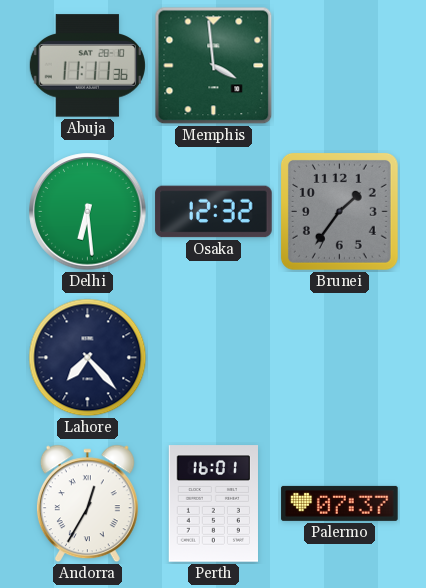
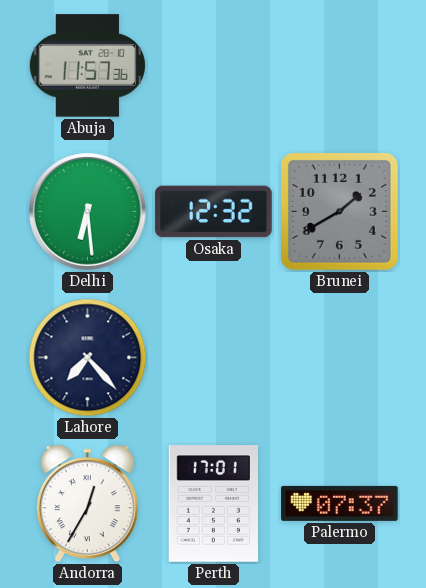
Abuja: 11:11 -> 11:57
Memphis: 3:59 -> none
Brunei: 1:36 -> 1:40
Perth: 16:01 -> 17:01
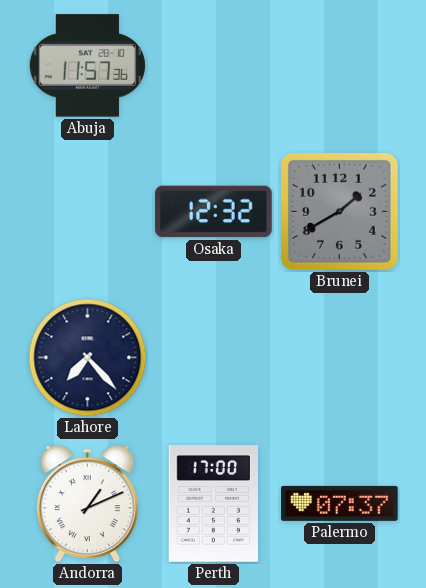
Delhi: 6:29 -> none
Andorra: 12:35 -> 1:11
Perth: 17:01 -> 17:00
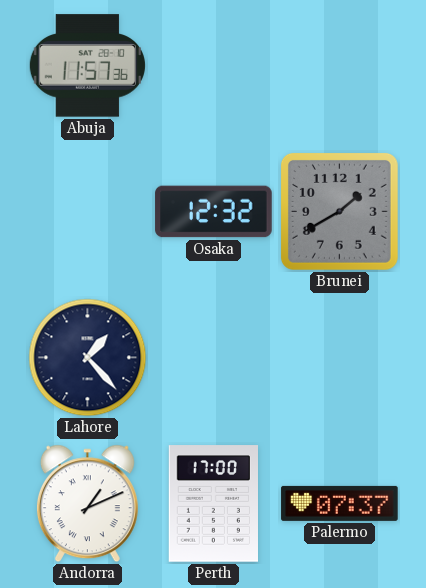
Lahore: 7:23 -> 1:23
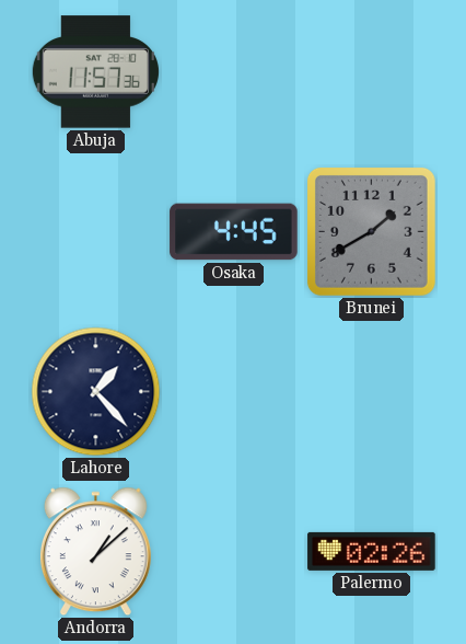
Osaka: 12:32 -> 4:45
Andorra: 1:11 -> 1:08
Perth: 17:00 -> none
Palermo: 07:37 -> 02:26
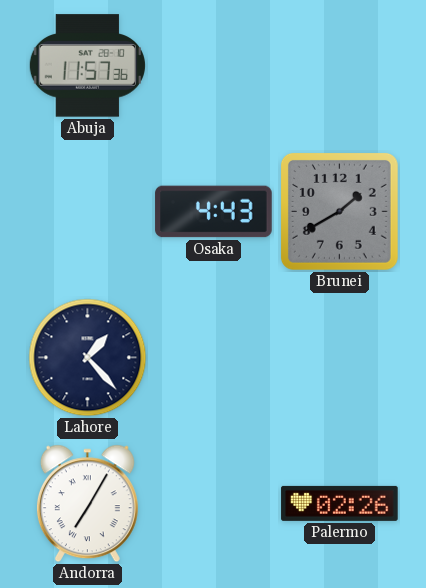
Osaka: 4:45 -> 4:43
Andorra: 1:08 -> 7:05
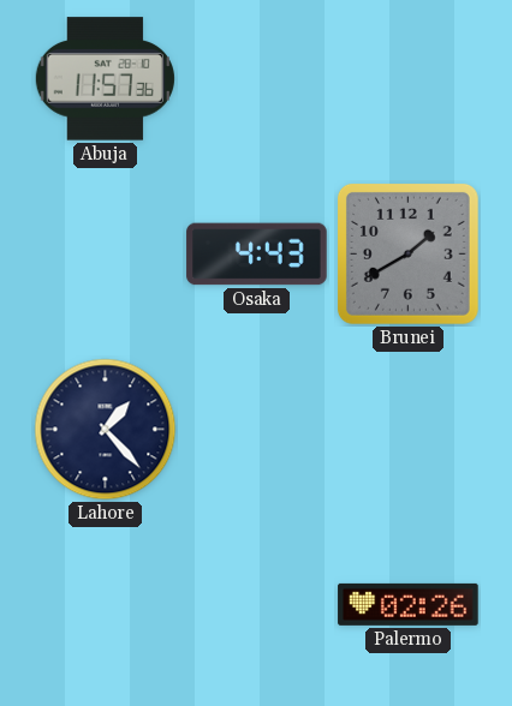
Andorra: 7:05 -> none
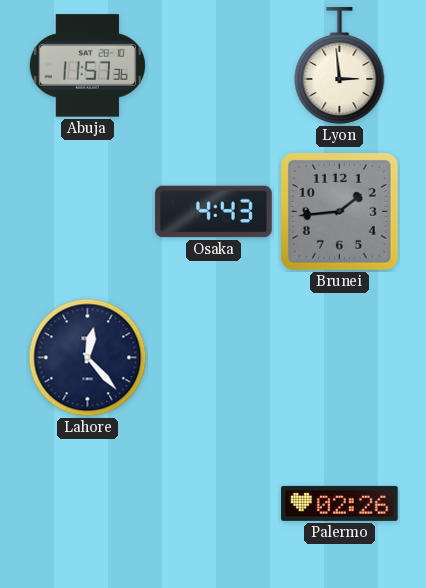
Lyon: none -> 2:59
Brunei: 1:40 -> 1:44
Lahore: 1:23 -> 12:23
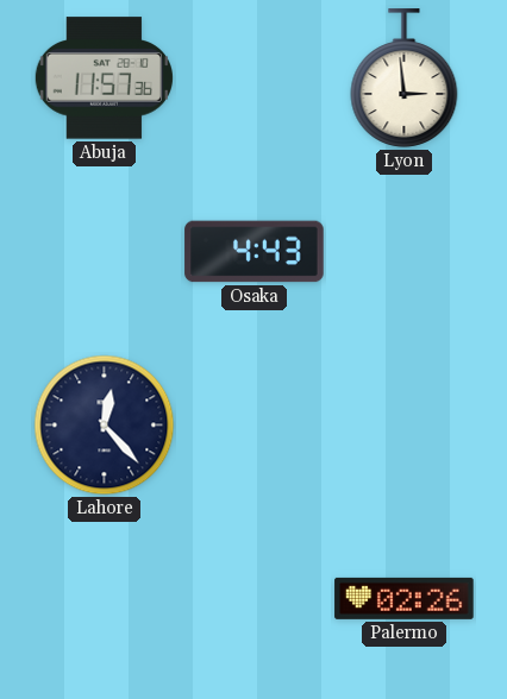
Brunei: 1:44 -> none
